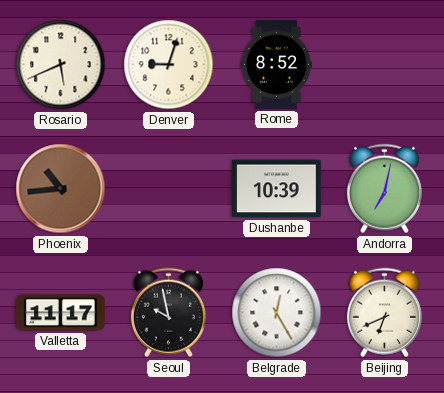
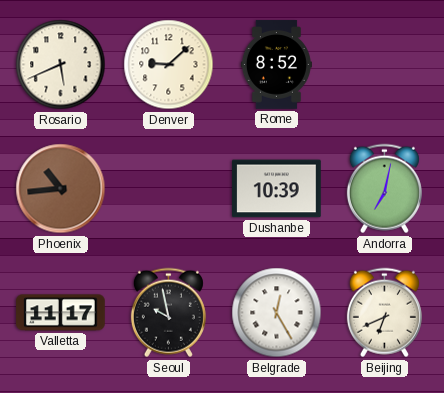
Denver: 9:03 -> 9:08
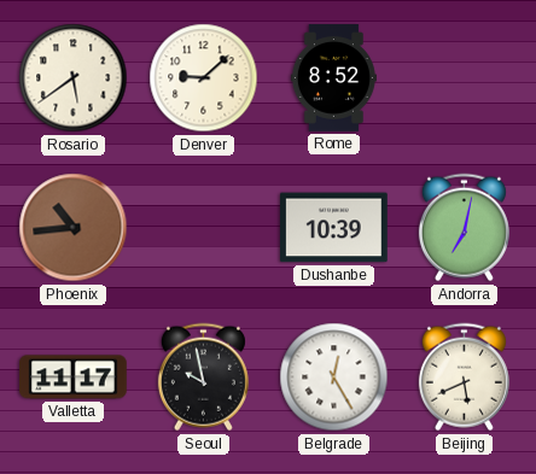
Rosario: 5:41 -> 5:39
Beijing: 6:41 -> 5:41
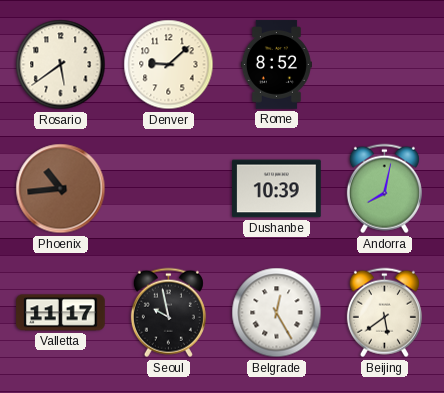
Andorra: 7:02 -> 8:02
Beijing: 5:41 -> 5:39
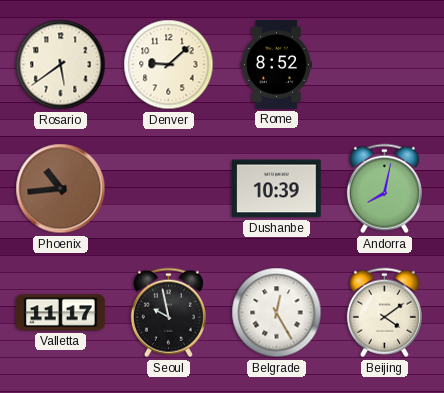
Beijing: 5:39 -> 4:09
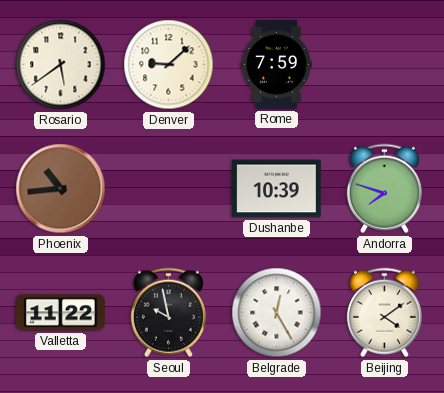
Rome: 8:52 -> 7:59
Andorra: 8:02 -> 7:48
Valletta: 11:17 -> 11:22
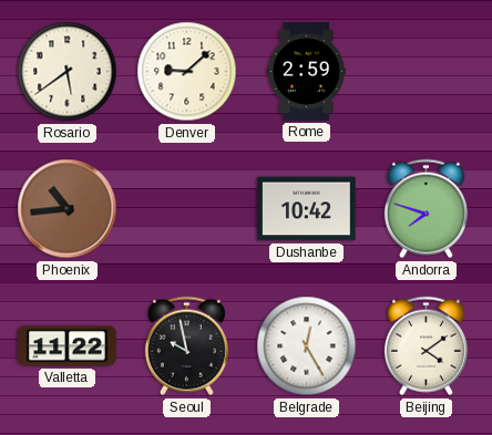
Rome: 7:59 -> 2:59
Dushanbe: 10:39 -> 10:42
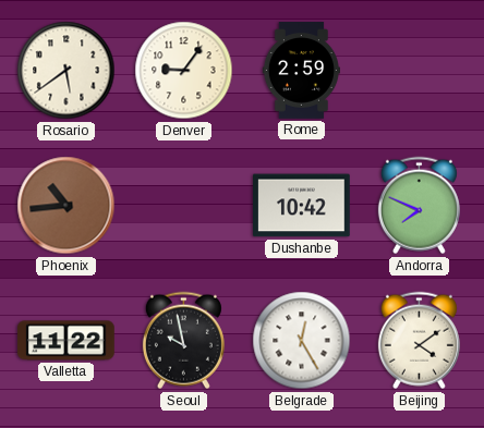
Denver: 9:08 -> 9:06
Andorra: 7:48 -> 7:49
